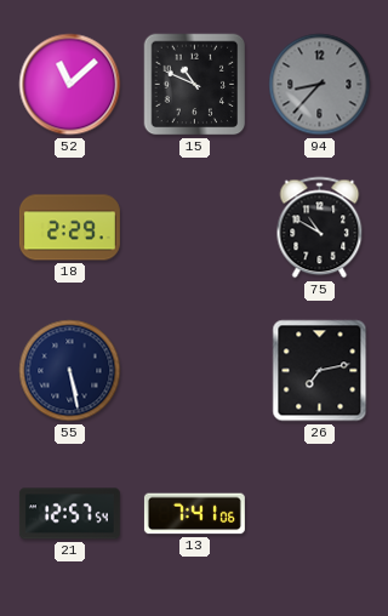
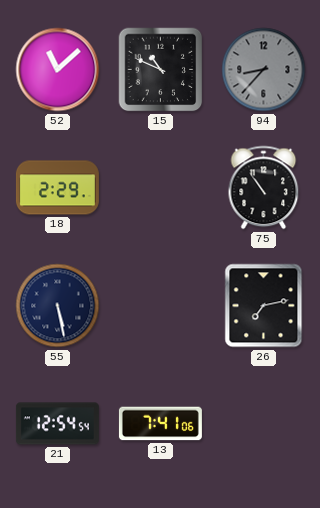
75: 10:50 -> 10:54
21: 12:57 -> 12:54
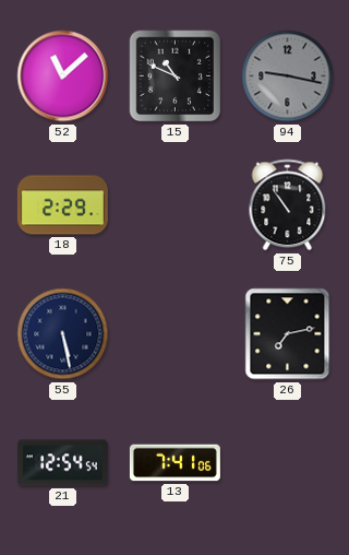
94: 8:37 -> 9:17
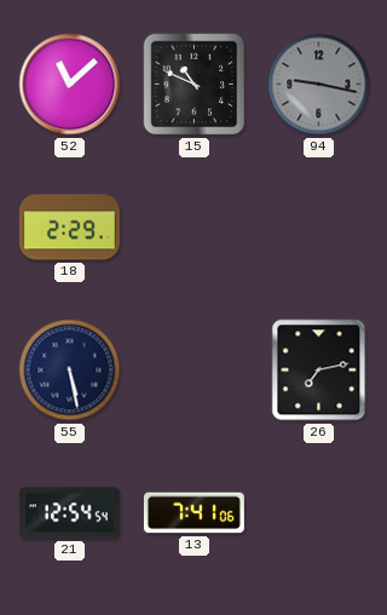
75: 10:54 -> none
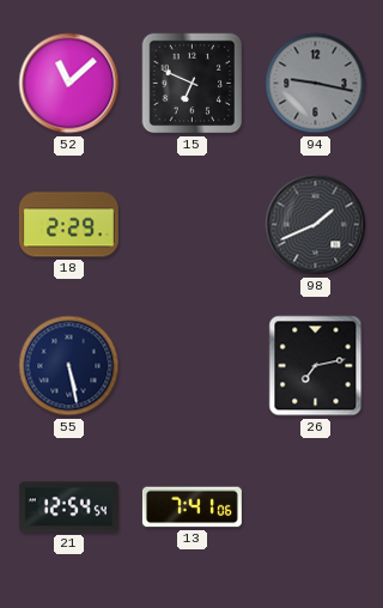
15: 10:49 -> 6:49
98: none -> 1:41
